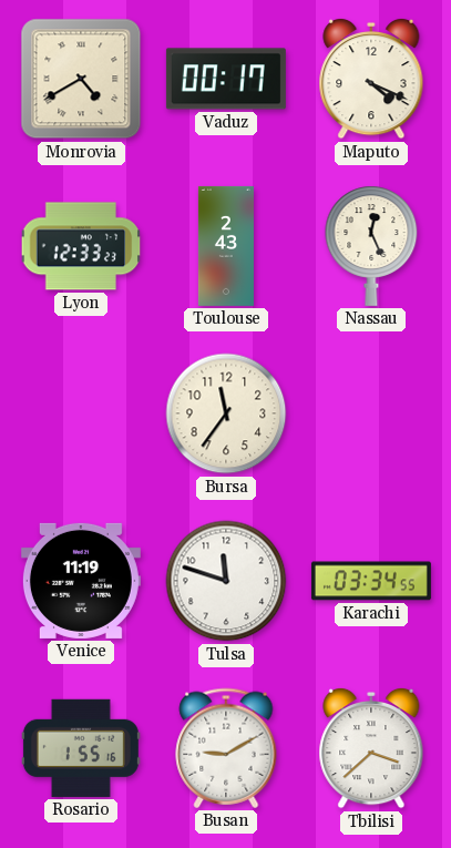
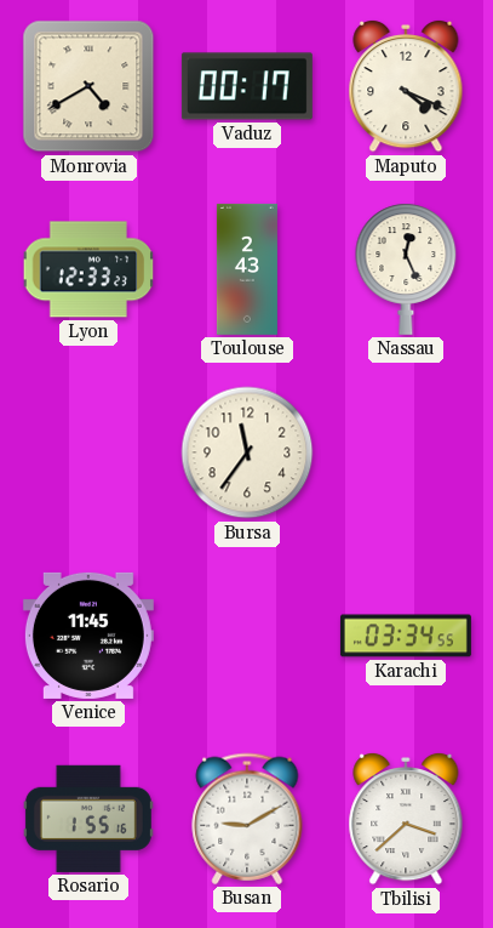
Venice: 11:19 -> 11:45
Tulsa: 11:48 -> none
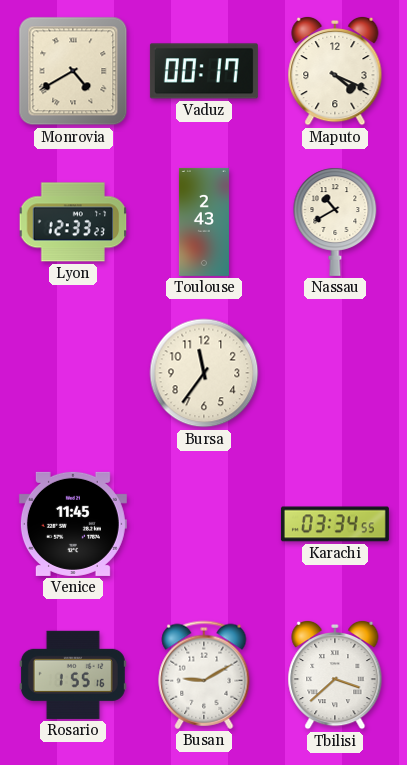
Nassau: 12:26 -> 10:40
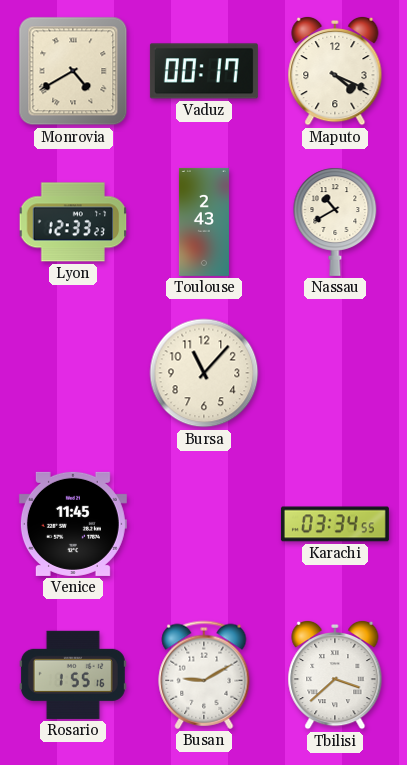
Bursa: 11:36 -> 11:07
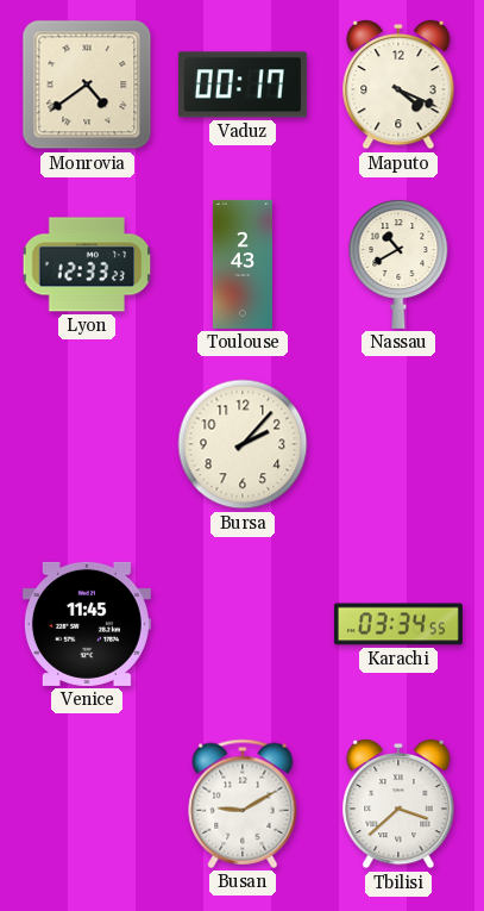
Monrovia: 4:40 -> 4:39
Bursa: 11:07 -> 2:07
Rosario: 1:55 -> none
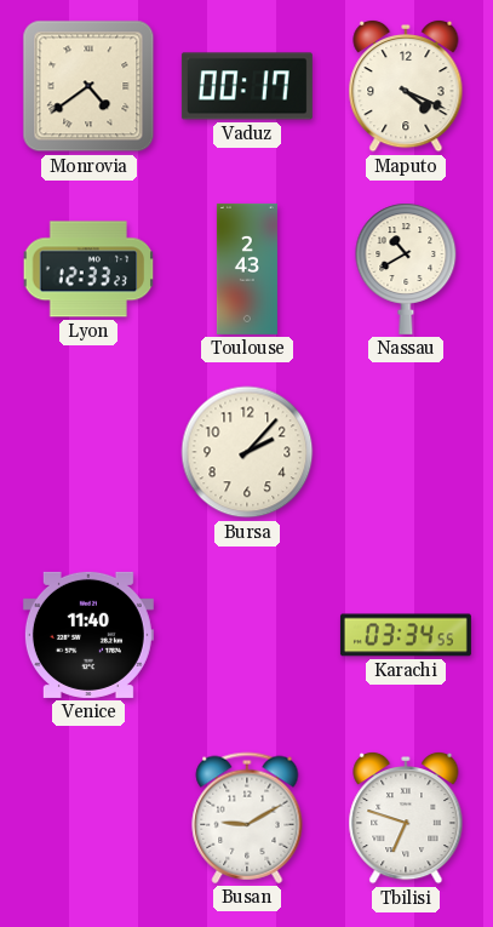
Venice: 11:45 -> 11:40
Tbilisi: 3:38 -> 6:48
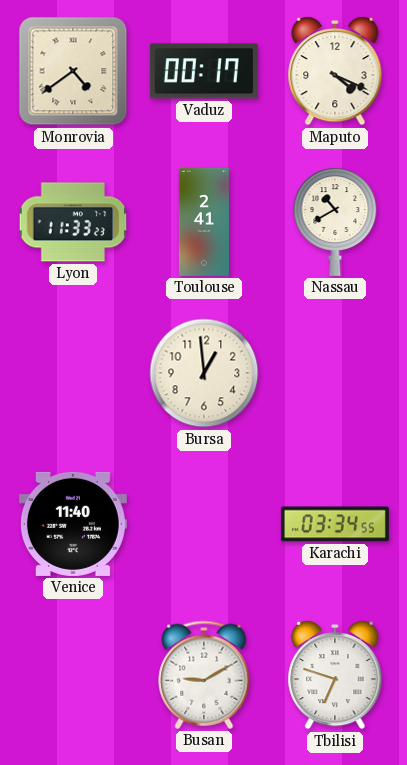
Lyon: 12:33 -> 11:33
Toulouse: 2:43 -> 2:41
Bursa: 2:07 -> 12:59
